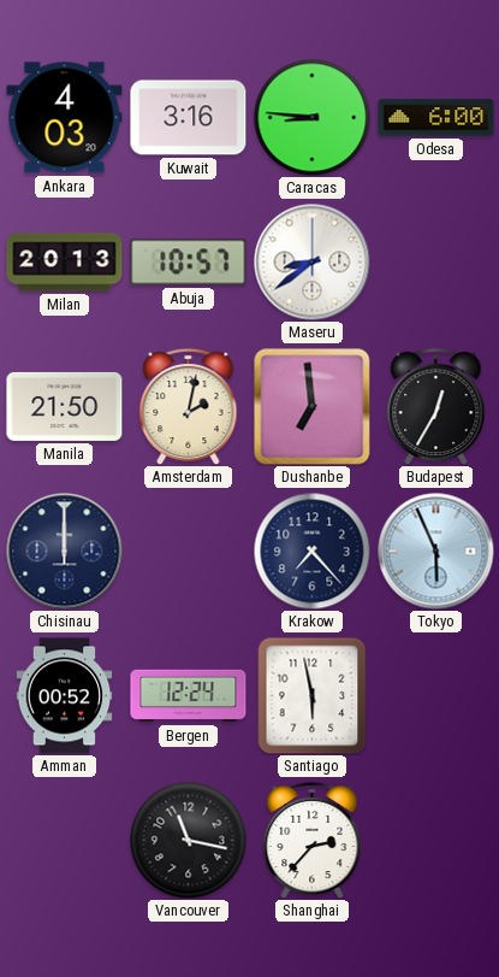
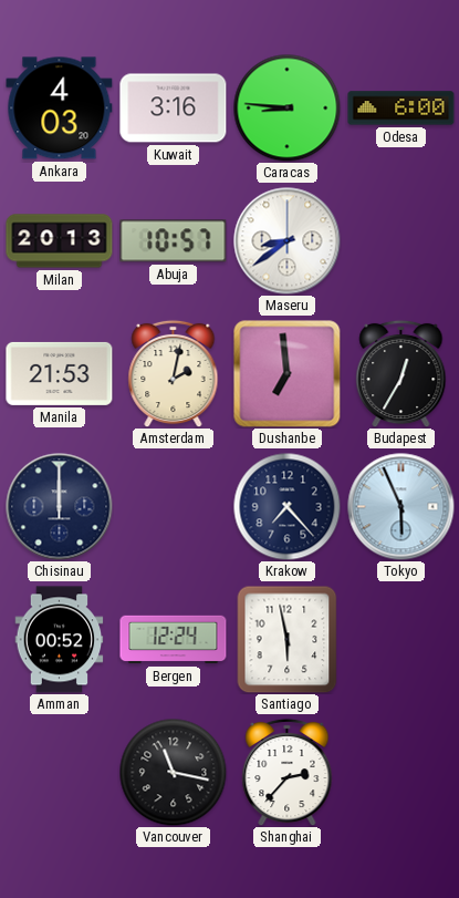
Manila: 21:50 -> 21:53
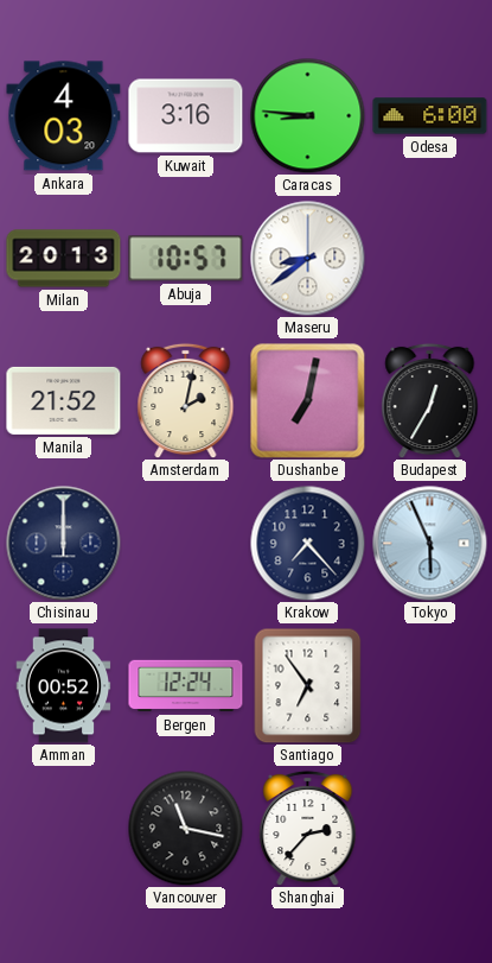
Manila: 21:53 -> 21:52
Dushanbe: 6:59 -> 7:02
Santiago: 5:58 -> 6:54
